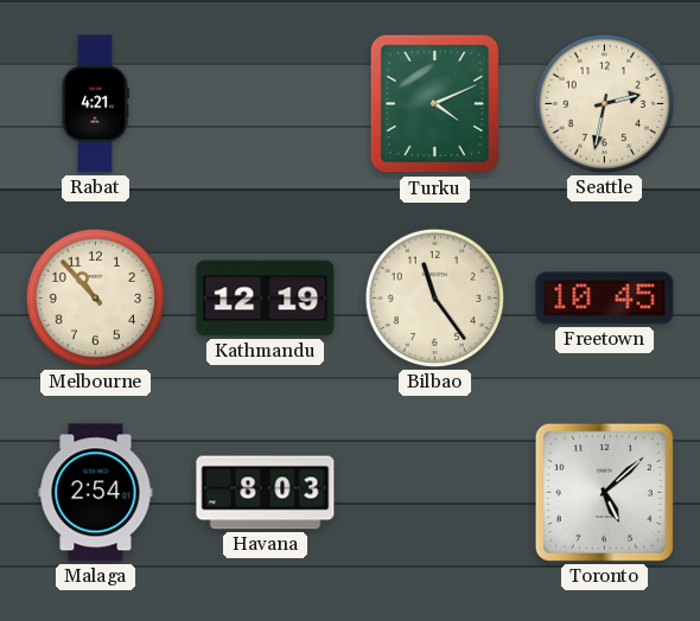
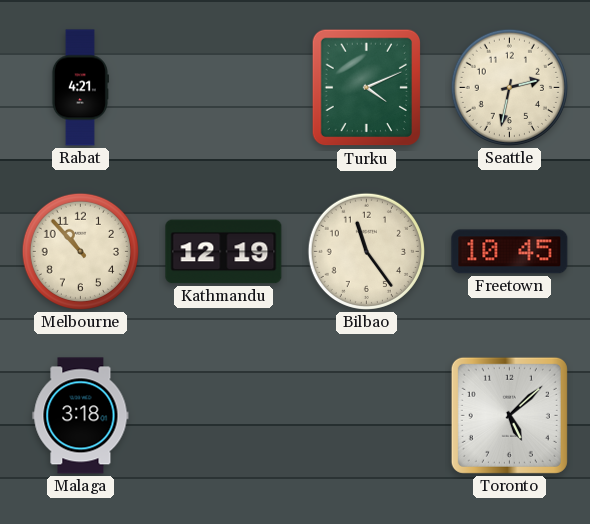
Malaga: 2:54 -> 3:18
Havana: 8:03 -> none
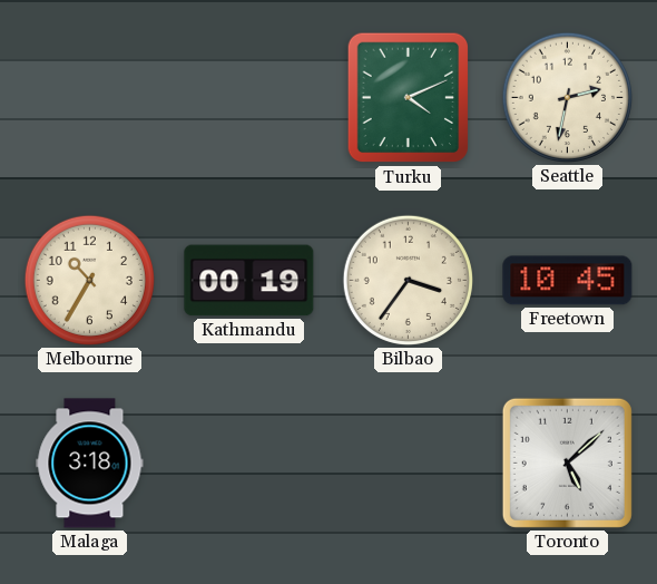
Rabat: 4:21 -> none
Melbourne: 10:53 -> 10:35
Kathmandu: 12:19 -> 00:19
Bilbao: 11:24 -> 3:36
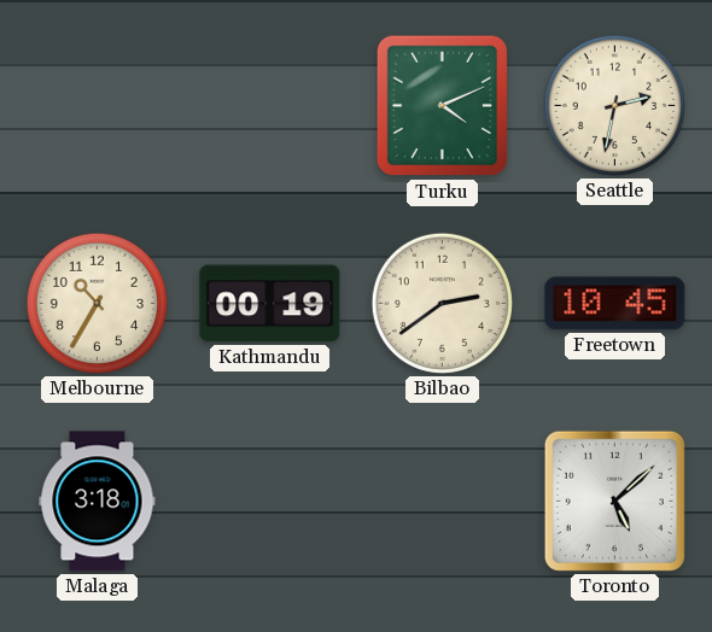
Bilbao: 3:36 -> 2:39
